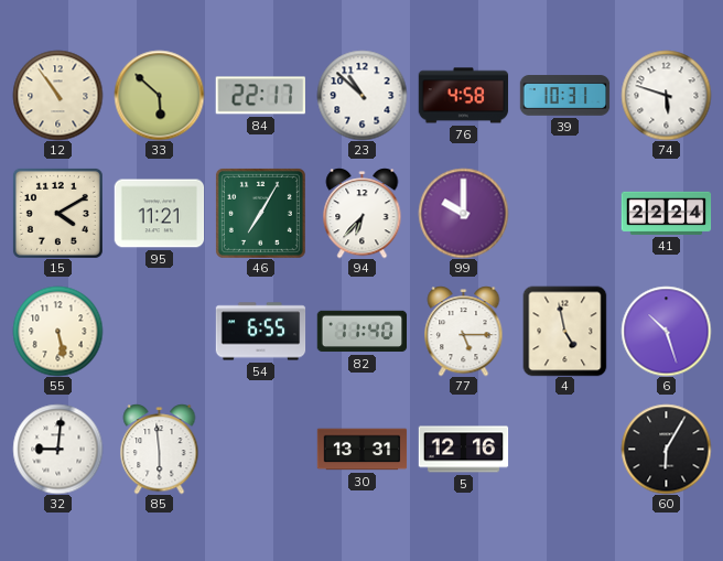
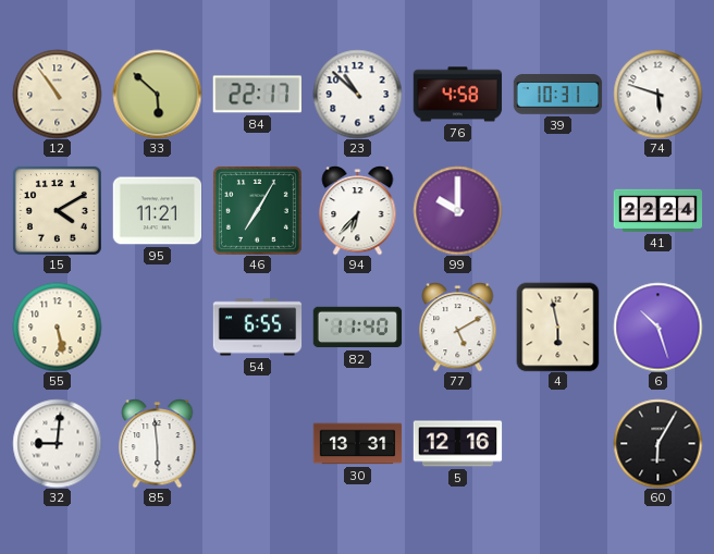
77: 5:15 -> 5:10
4: 4:58 -> 5:58
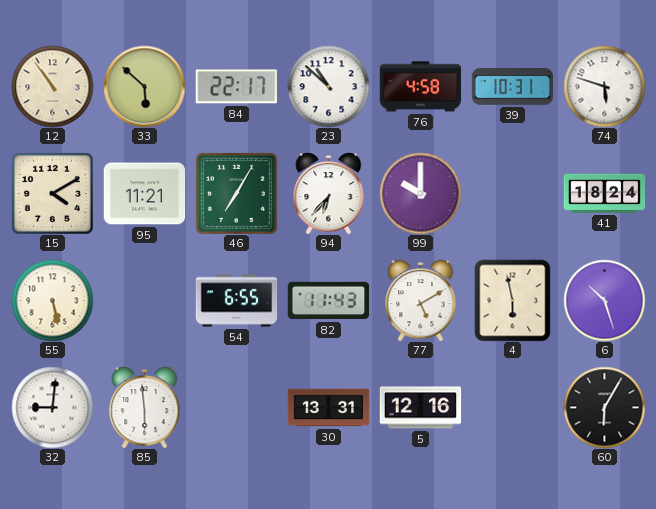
41: 22:24 -> 18:24
82: 11:40 -> 11:43
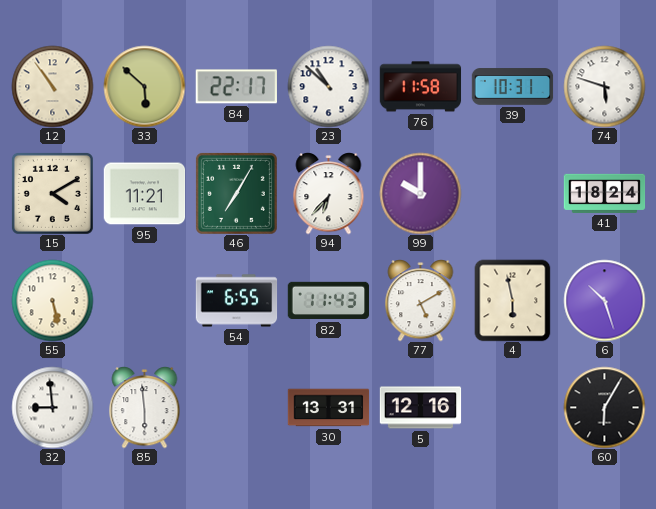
76: 4:58 -> 11:58
32: 9:01 -> 8:59
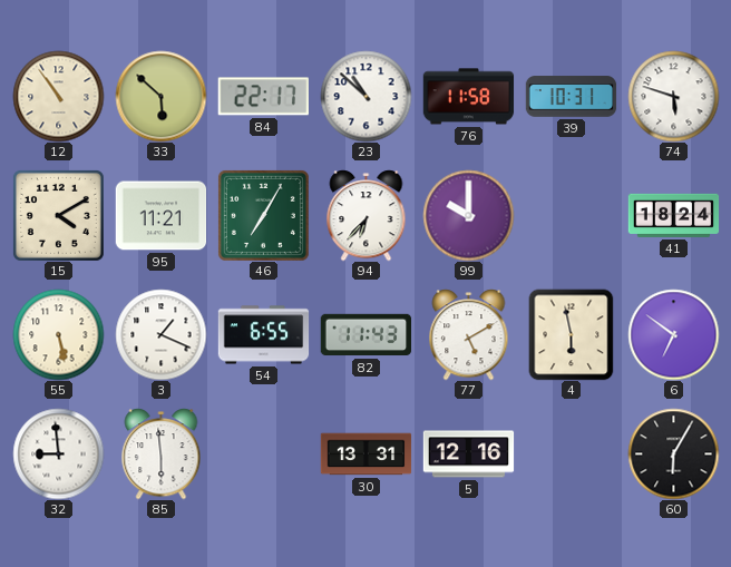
3: none -> 1:19
6: 10:27 -> 6:51
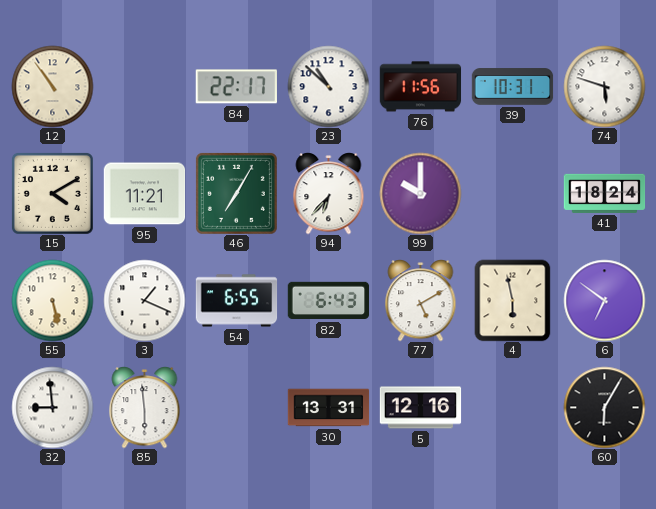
33: 5:52 -> none
76: 11:58 -> 11:56
82: 11:43 -> 6:43
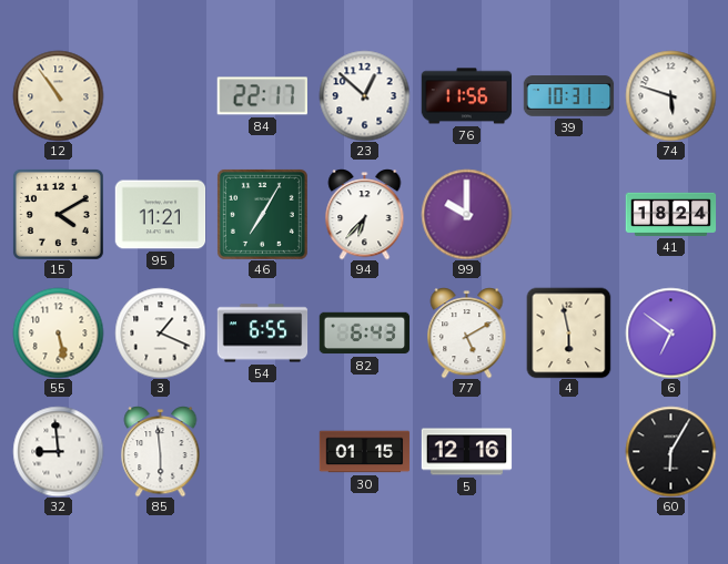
23: 10:52 -> 12:52
30: 13:31 -> 01:15
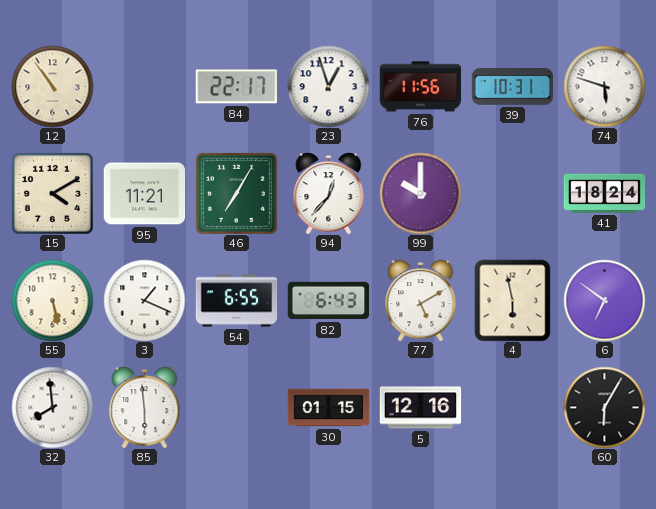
23: 12:52 -> 12:57
94: 6:37 -> 12:37
32: 8:59 -> 7:59
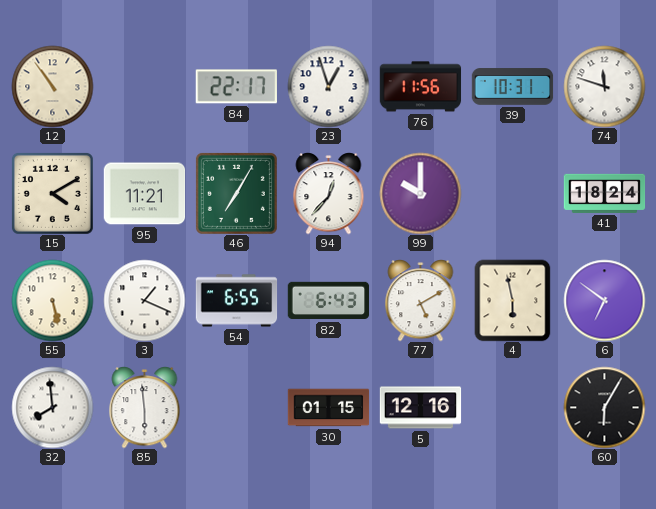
74: 5:48 -> 11:48
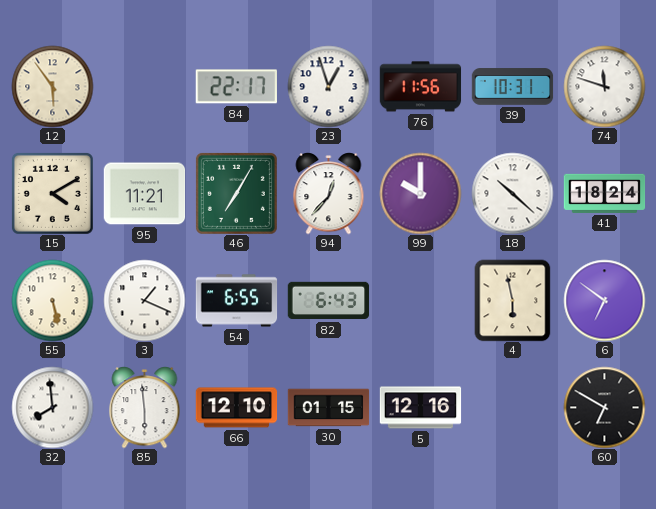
12: 10:54 -> 5:54
18: none -> 10:22
77: 5:10 -> none
66: none -> 12:10
60: 6:05 -> 6:50
